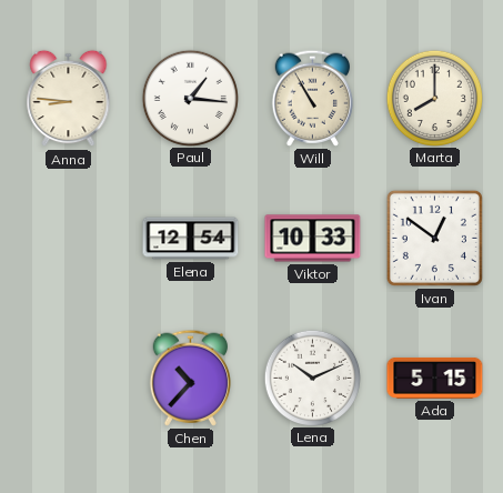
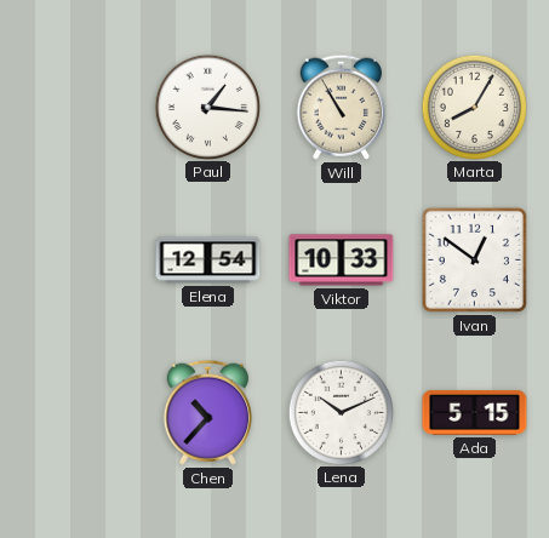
Anna: 8:46 -> none
Marta: 8:00 -> 8:05
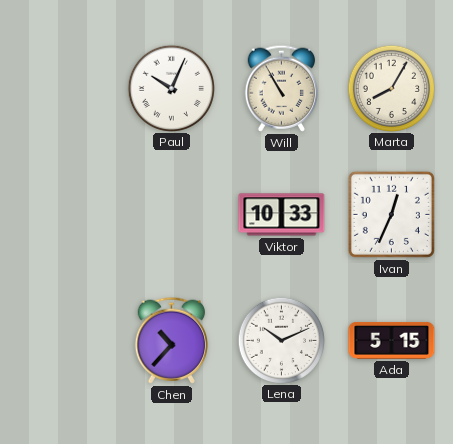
Paul: 1:16 -> 10:04
Elena: 12:54 -> none
Ivan: 12:51 -> 12:34
